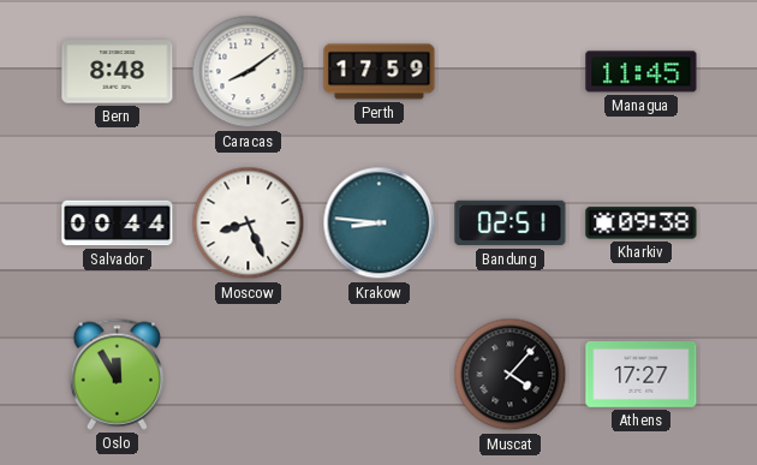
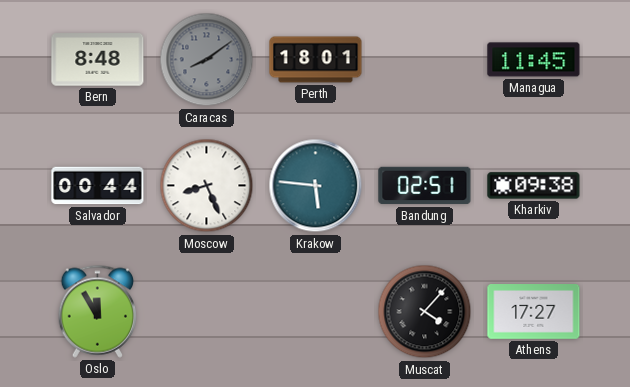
Caracas dial: white -> grey
Perth: 17:59 -> 18:01
Krakow: 8:46 -> 5:46
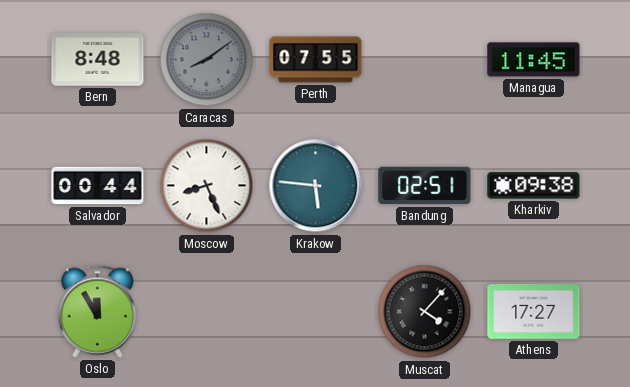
Perth: 18:01 -> 07:55
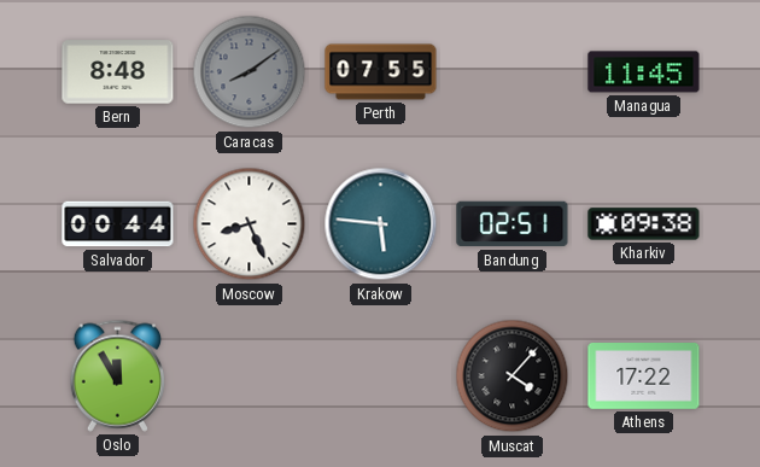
Athens: 17:27 -> 17:22
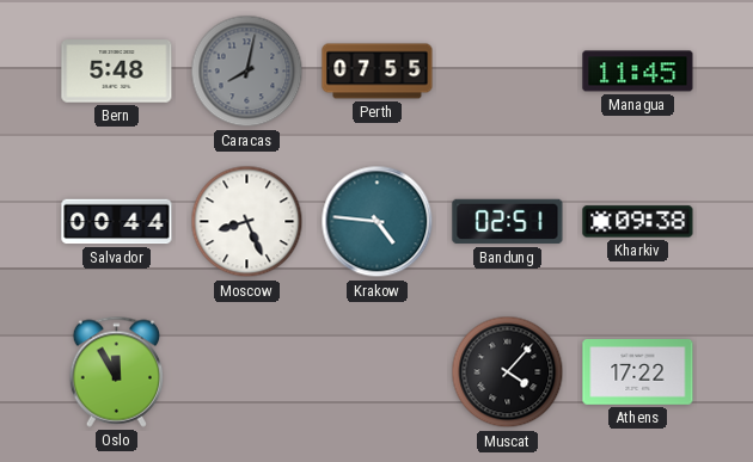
Bern: 8:48 -> 5:48
Caracas: 8:09 -> 8:02
Krakow: 5:46 -> 4:46
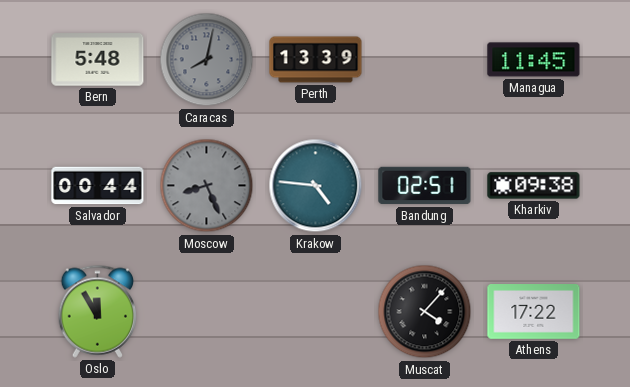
Perth: 07:55 -> 13:39
Moscow dial: white -> grey
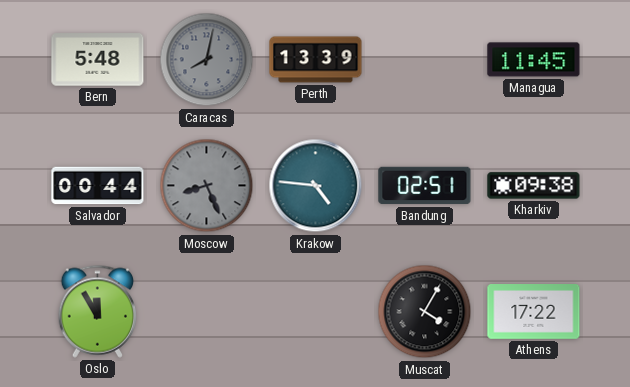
Muscat: 4:07 -> 4:05
